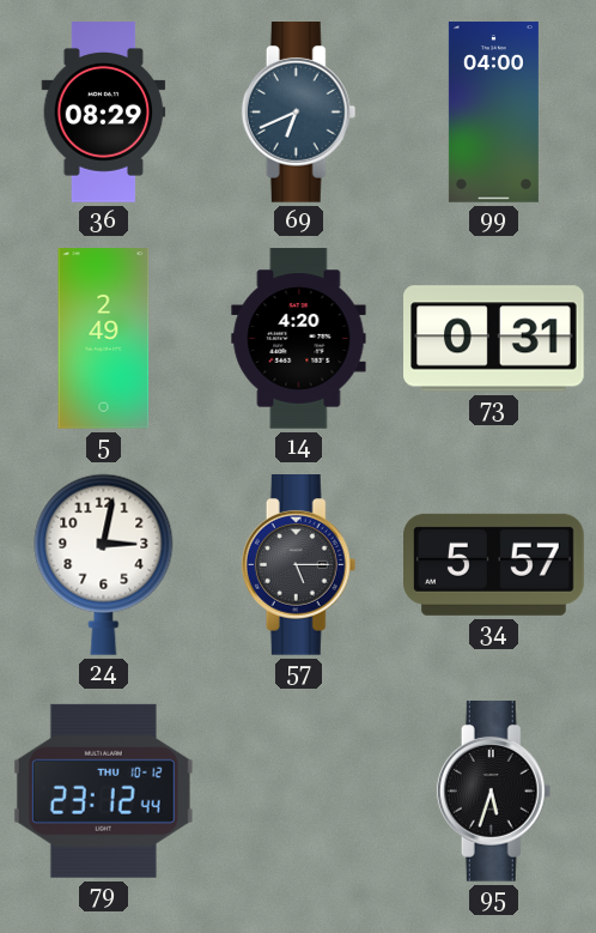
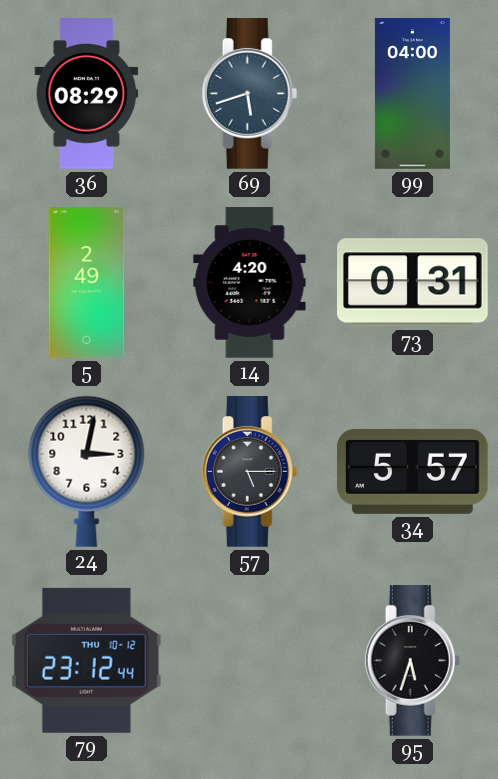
69: 6:41 -> 5:42
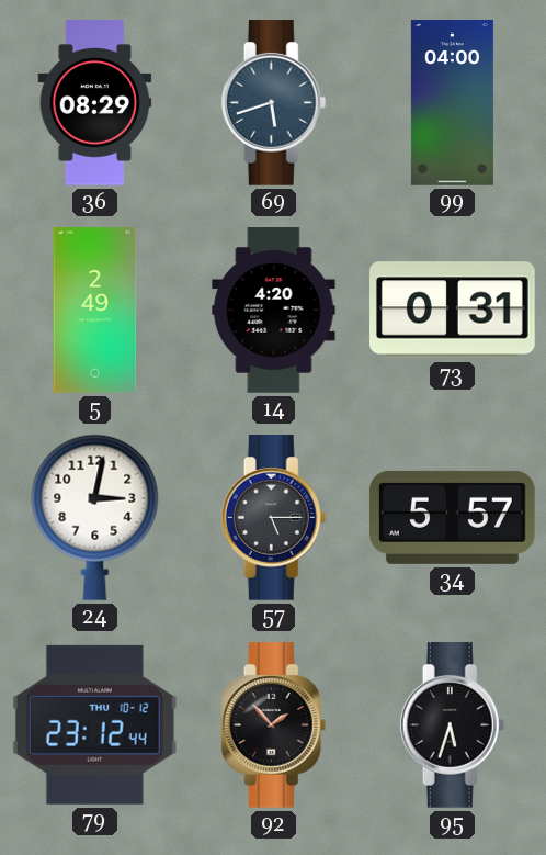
92: none -> 1:53
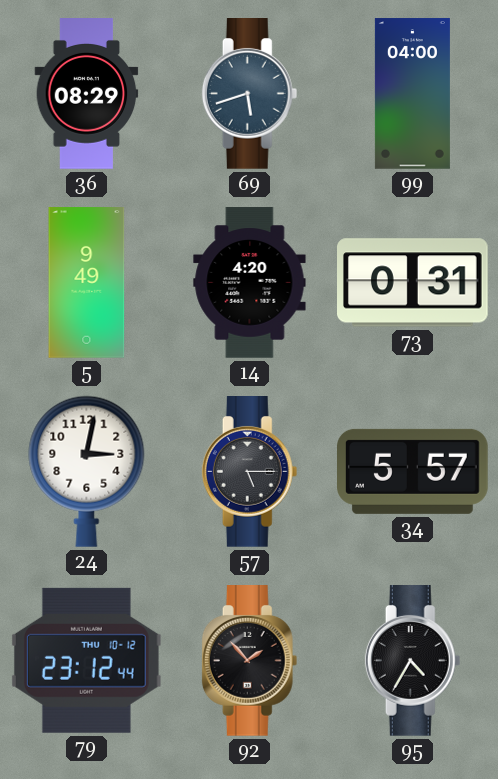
5: 2:49 -> 9:49
95: 5:33 -> 4:35
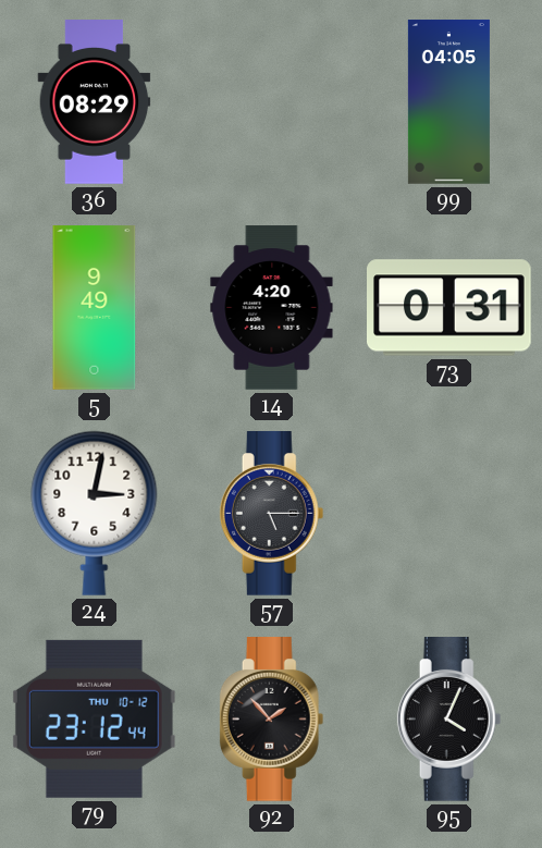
69: 5:42 -> none
99: 04:00 -> 04:05
34: 5:57 -> none
95: 4:35 -> 4:04
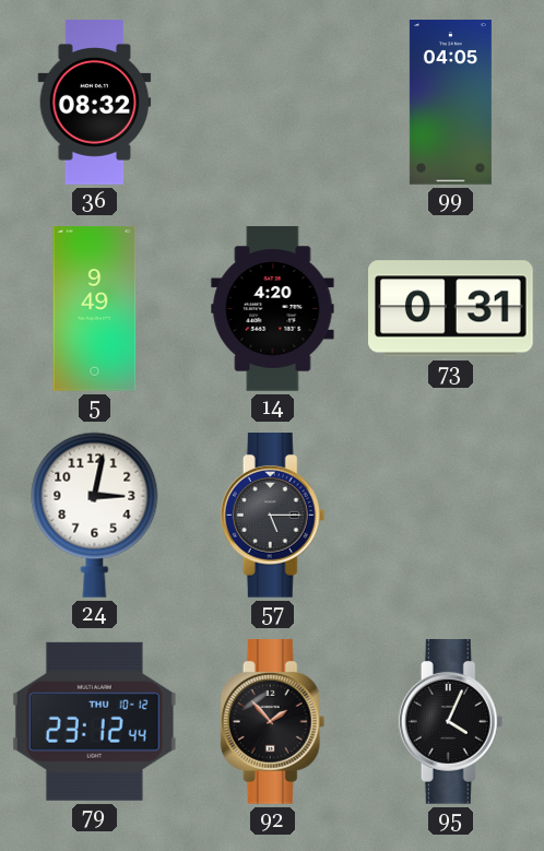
36: 08:29 -> 08:32
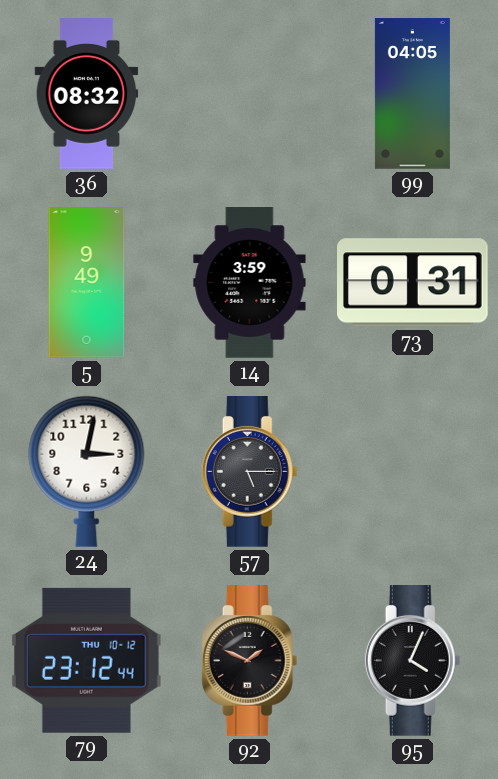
14: 4:20 -> 3:59
92: 1:53 -> 1:49
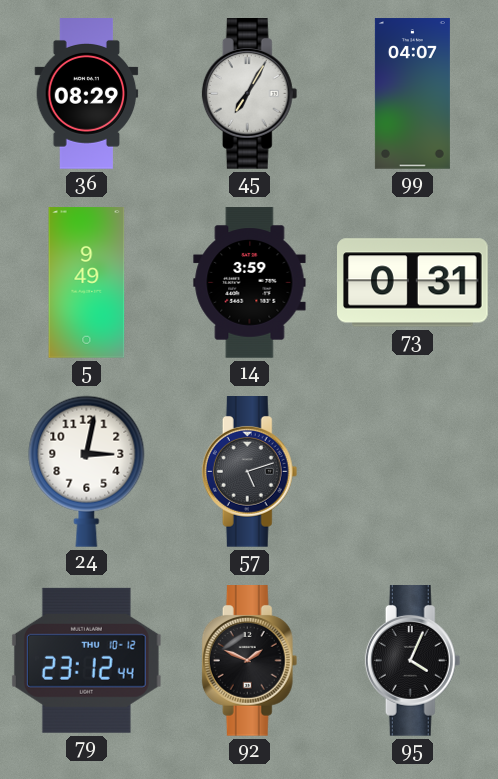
36: 08:32 -> 08:29
45: none -> 7:05
99: 04:05 -> 04:07
57: 5:15 -> 5:12
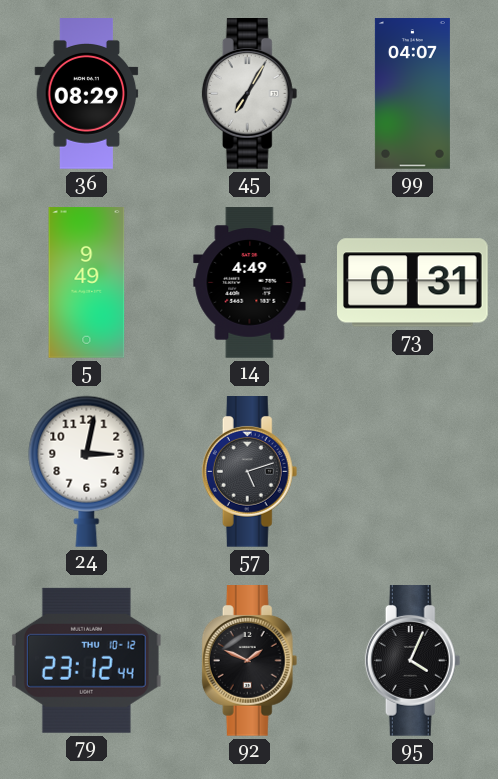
14: 3:59 -> 4:49
